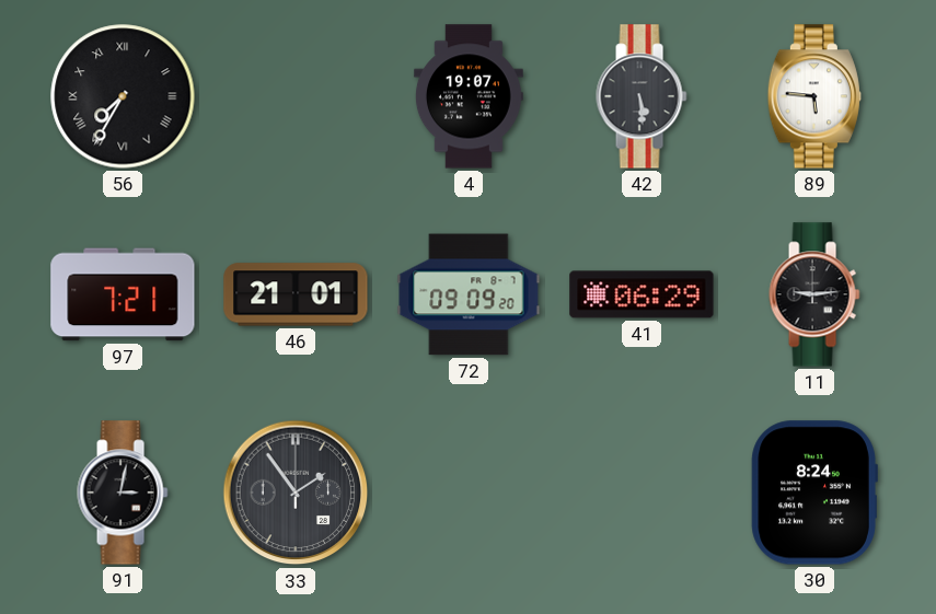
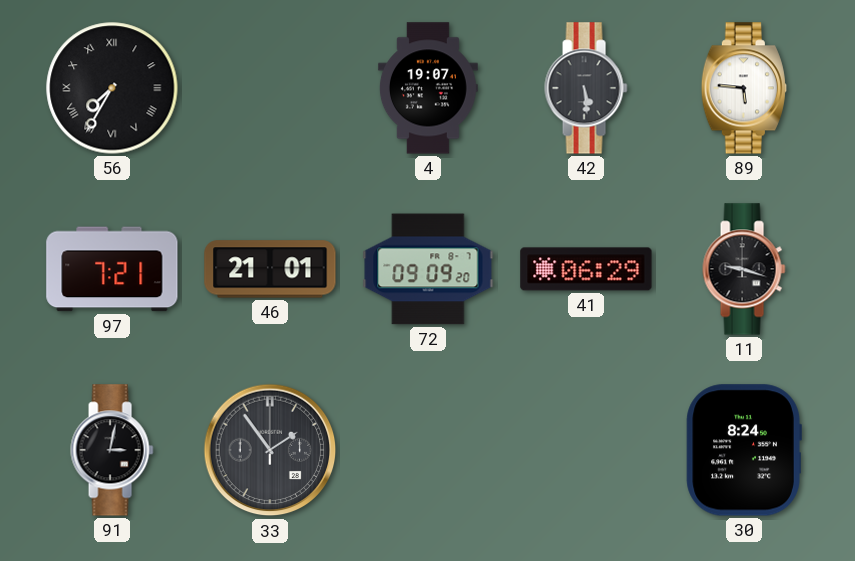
11: 9:14 -> 9:18
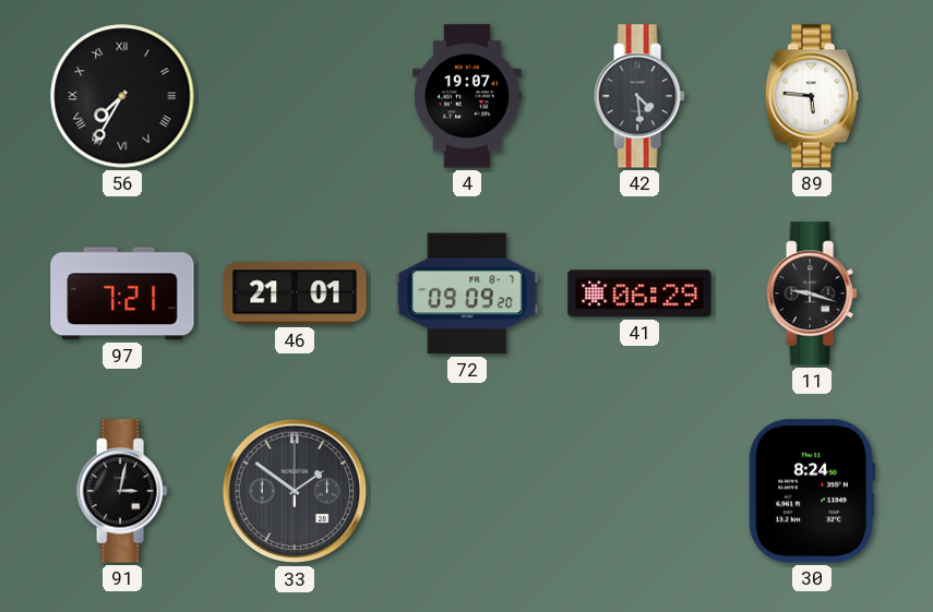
42: 5:29 -> 4:29
33: 1:54 -> 1:51
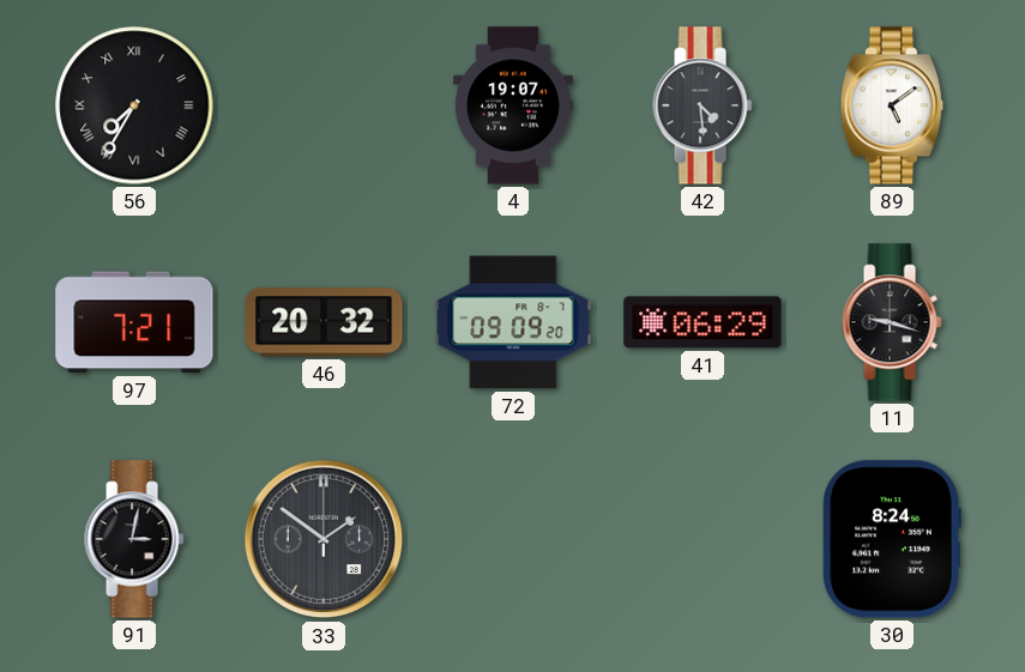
89: 5:46 -> 5:09
46: 21:01 -> 20:32
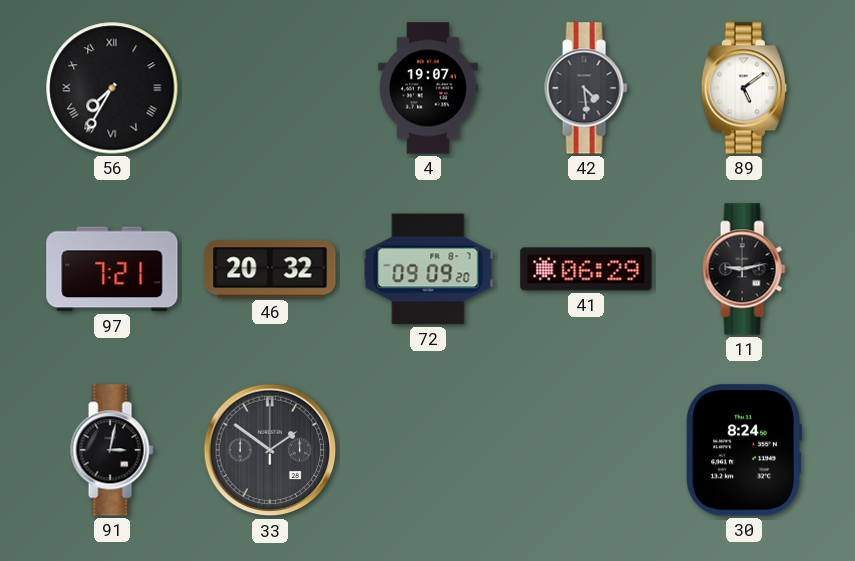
11: 9:18 -> 9:13
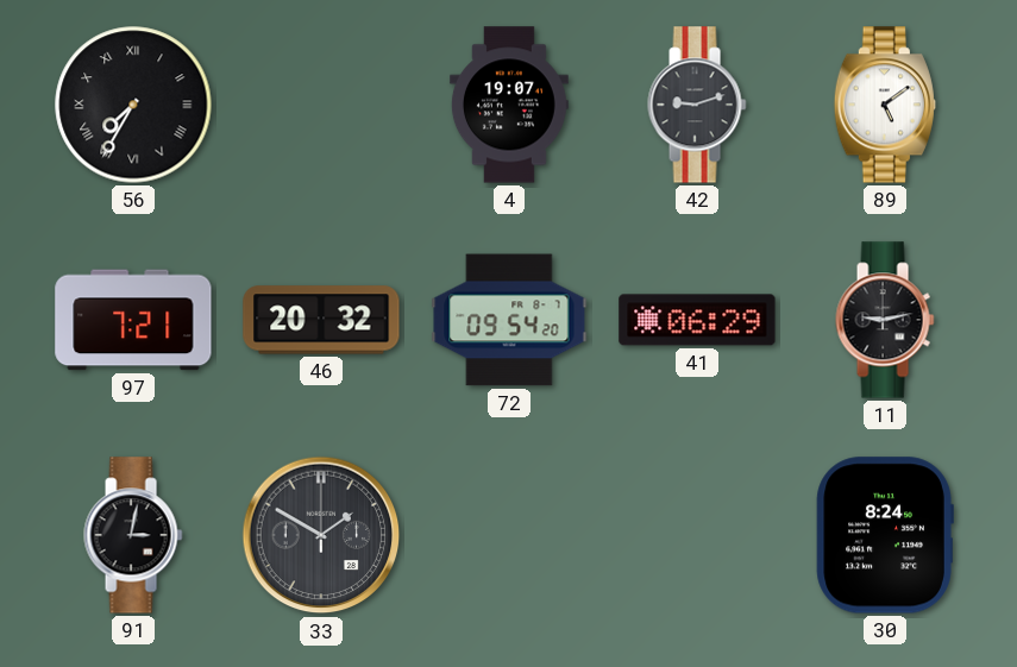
42: 4:29 -> 9:12
72: 09:09 -> 09:54
33: 1:51 -> 1:50
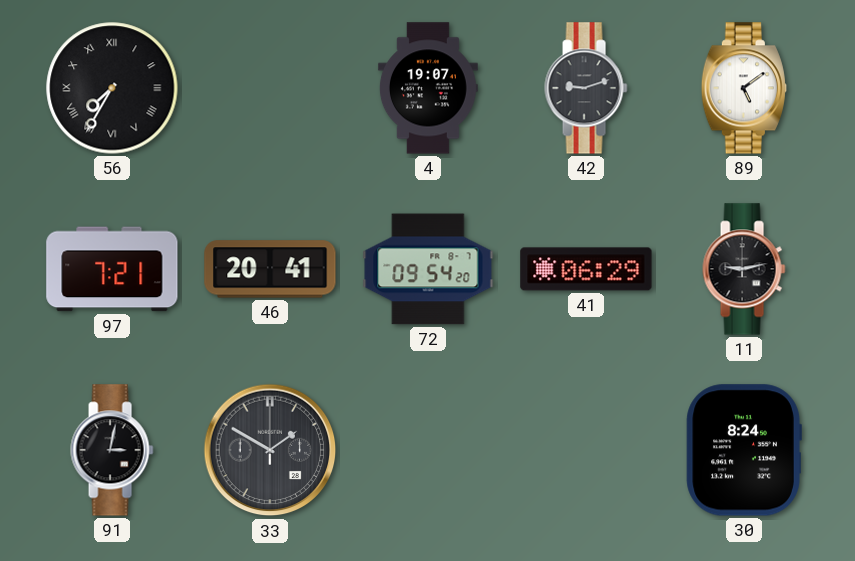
46: 20:32 -> 20:41
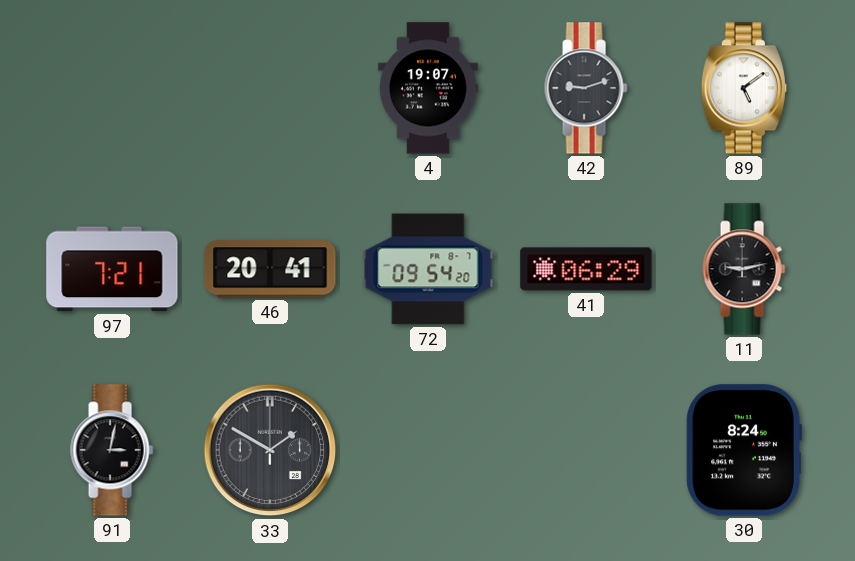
56: 7:35 -> none
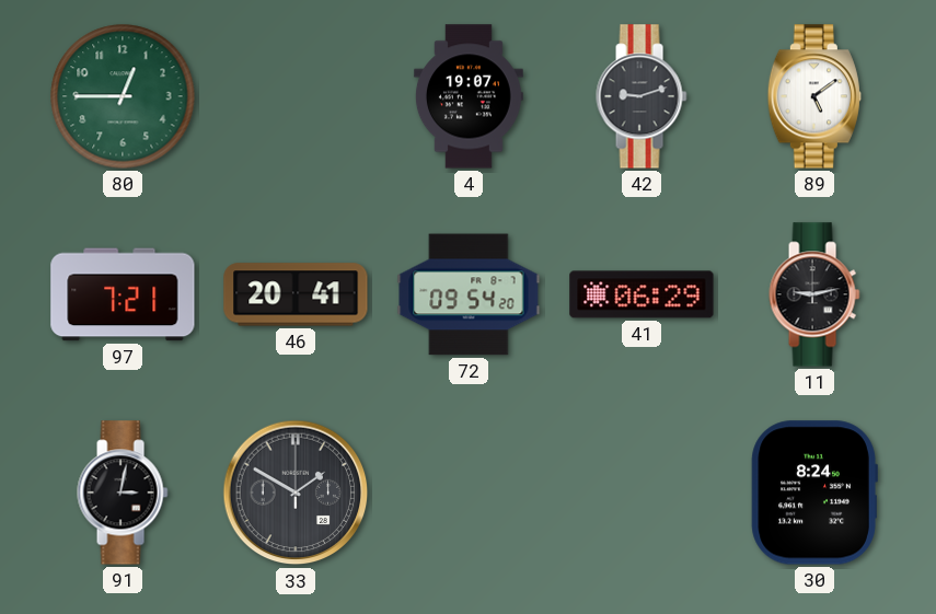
80: none -> 12:45
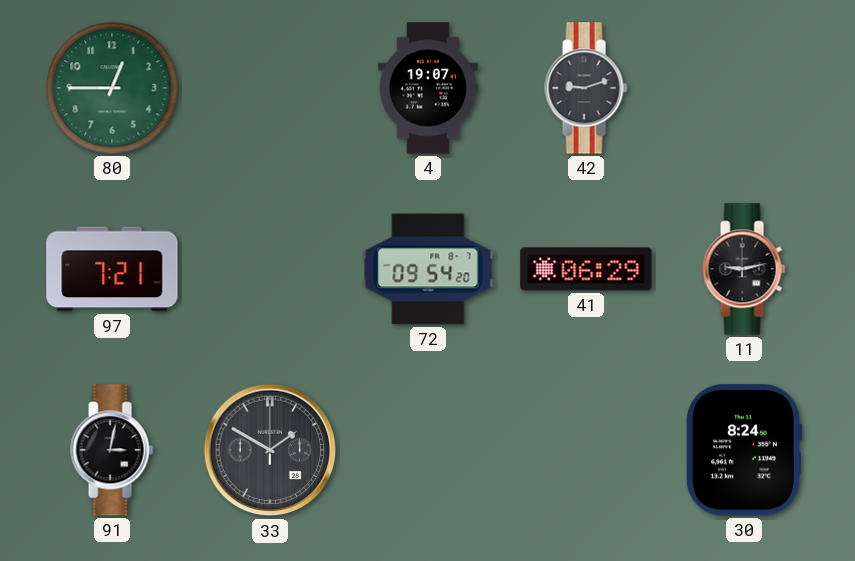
89: 5:09 -> none
46: 20:41 -> none
